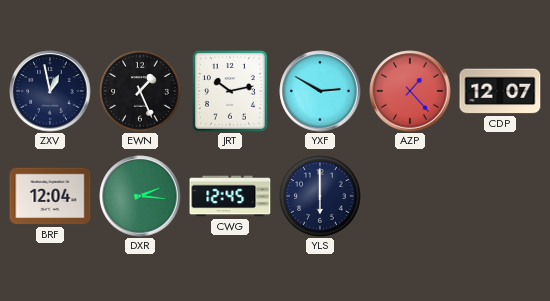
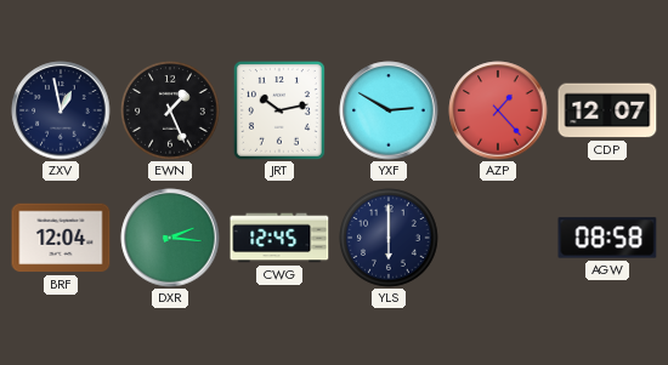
AGW: none -> 08:58
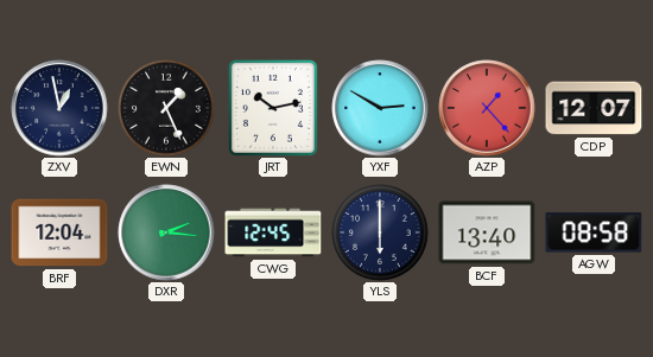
BCF: none -> 13:40
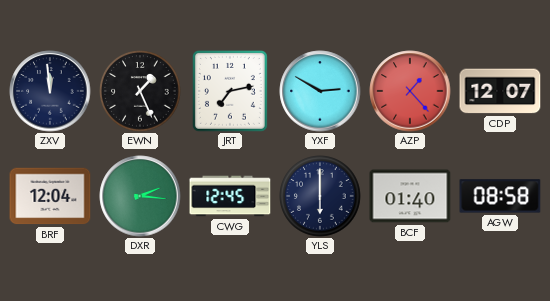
ZXV: 12:58 -> 11:59
JRT: 10:13 -> 7:13
BCF: 13:40 -> 01:40
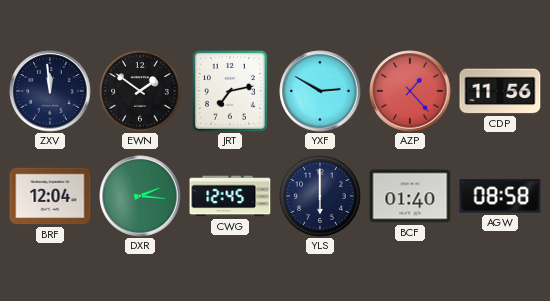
EWN: 1:26 -> 1:51
CDP: 12:07 -> 11:56
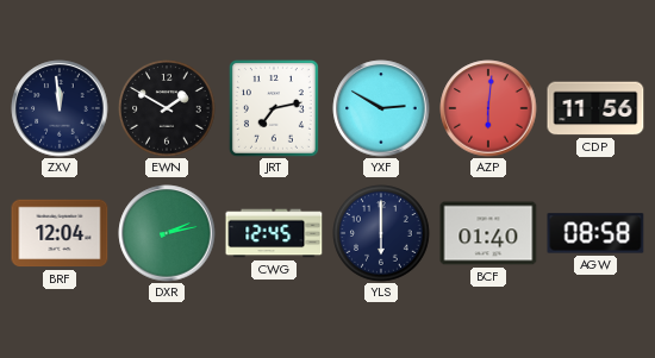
EWN: 1:51 -> 1:50
AZP: 1:23 -> 6:01
DXR: 2:16 -> 2:13
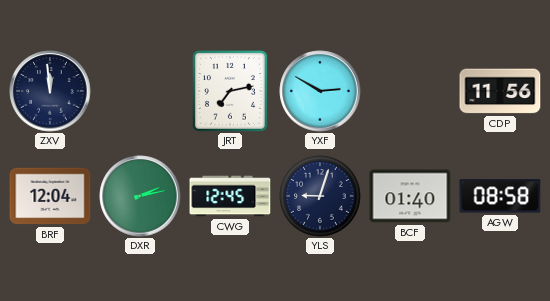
EWN: 1:50 -> none
AZP: 6:01 -> none
YLS: 6:00 -> 9:03
